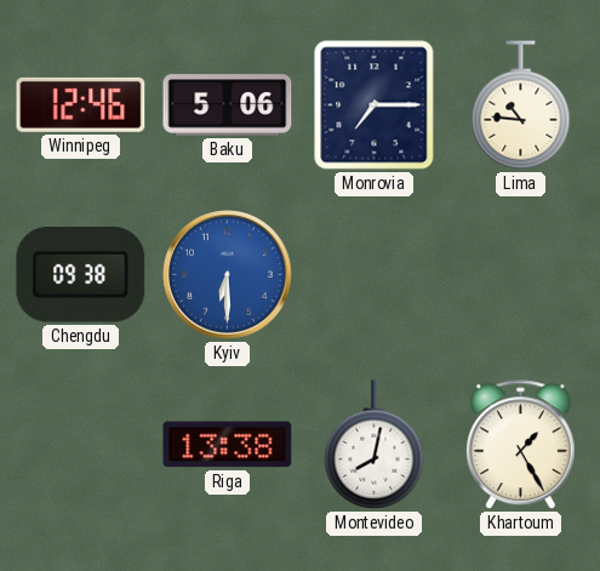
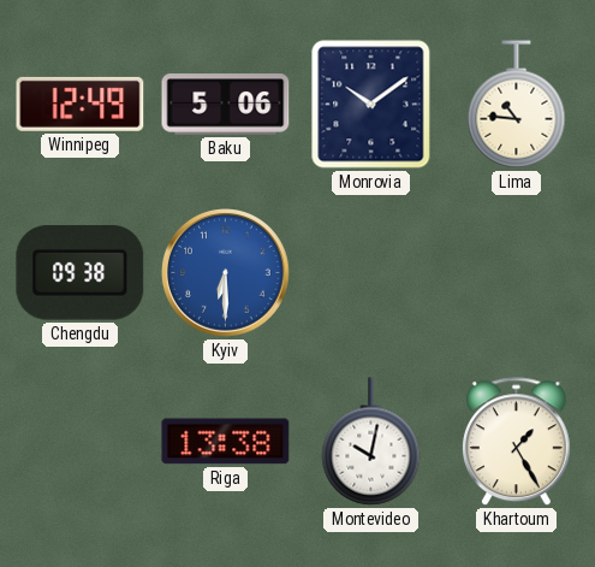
Winnipeg: 12:46 -> 12:49
Monrovia: 7:15 -> 10:09
Montevideo: 8:02 -> 10:02
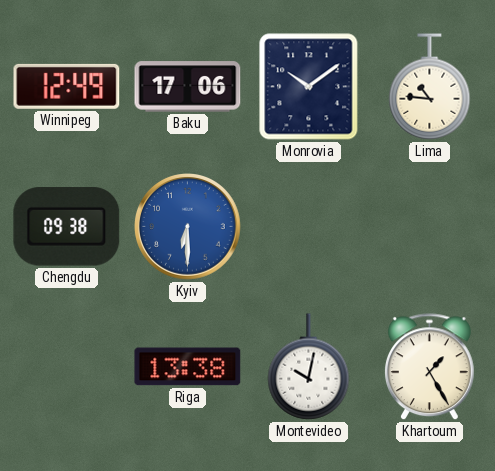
Baku: 5:06 -> 17:06
